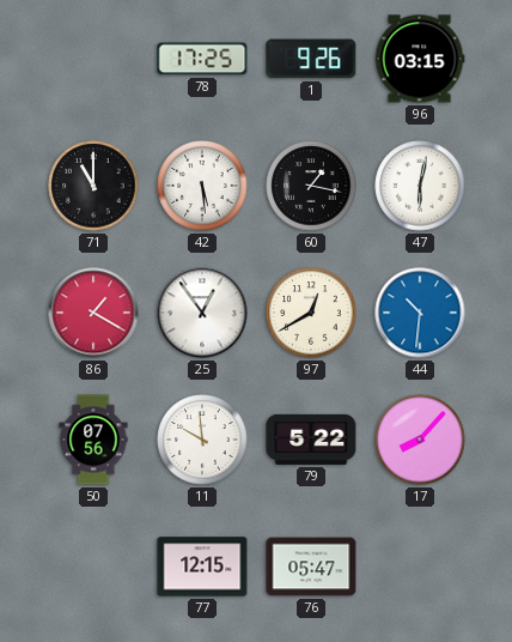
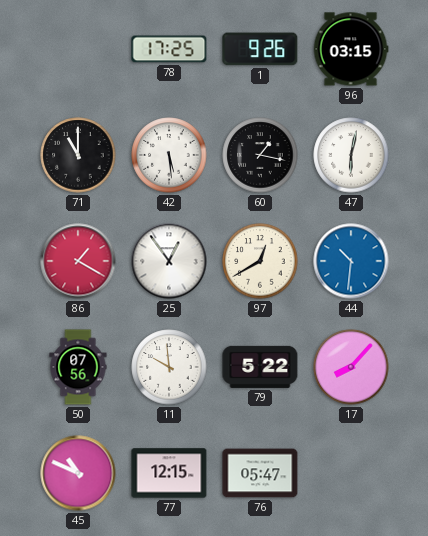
45: none -> 10:49
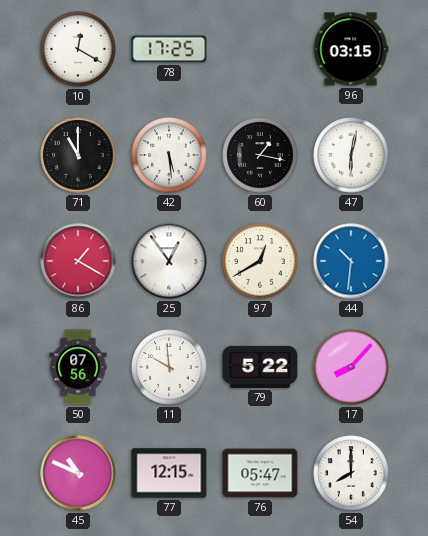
10: none -> 12:20
1: 9:26 -> none
54: none -> 8:00
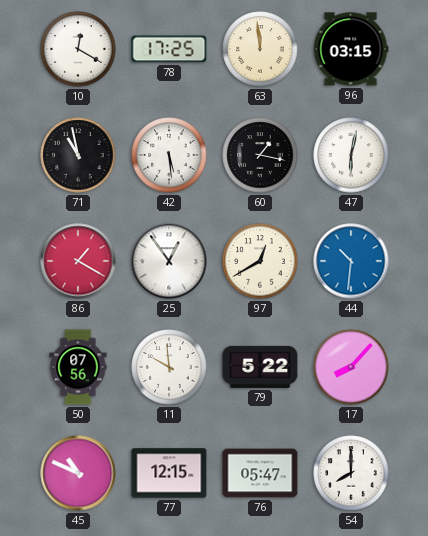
63: none -> 11:59
71: 11:00 -> 10:58
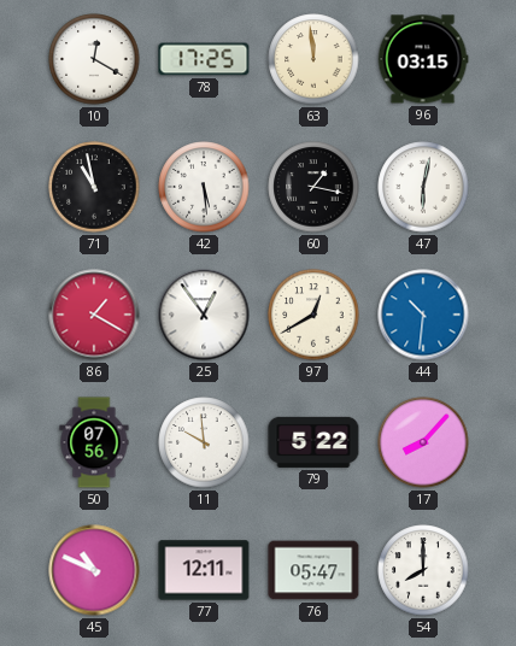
77: 12:15 -> 12:11
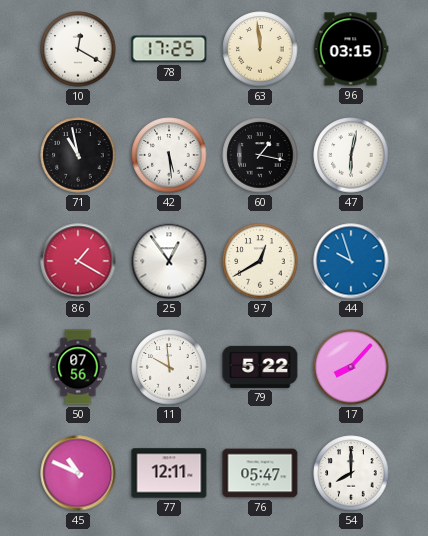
44: 10:31 -> 9:57
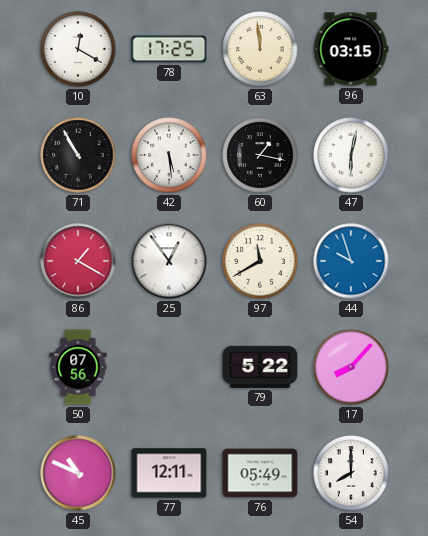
71: 10:58 -> 10:55
97: 12:40 -> 11:40
11: 9:59 -> none
76: 05:47 -> 05:49
